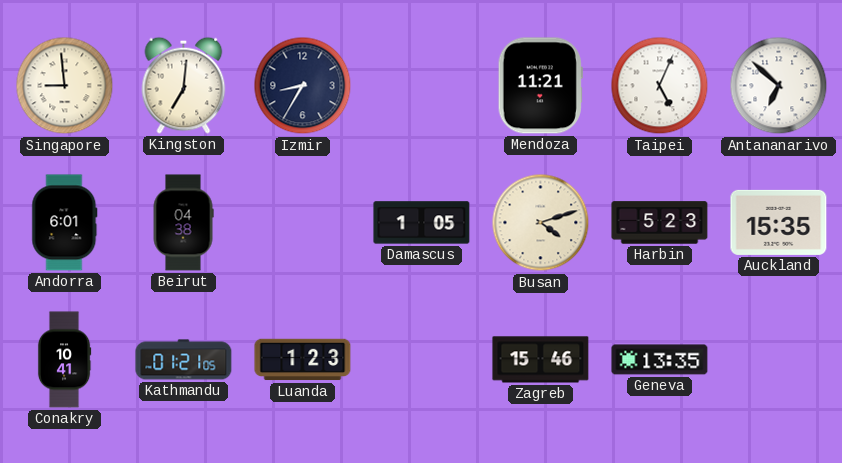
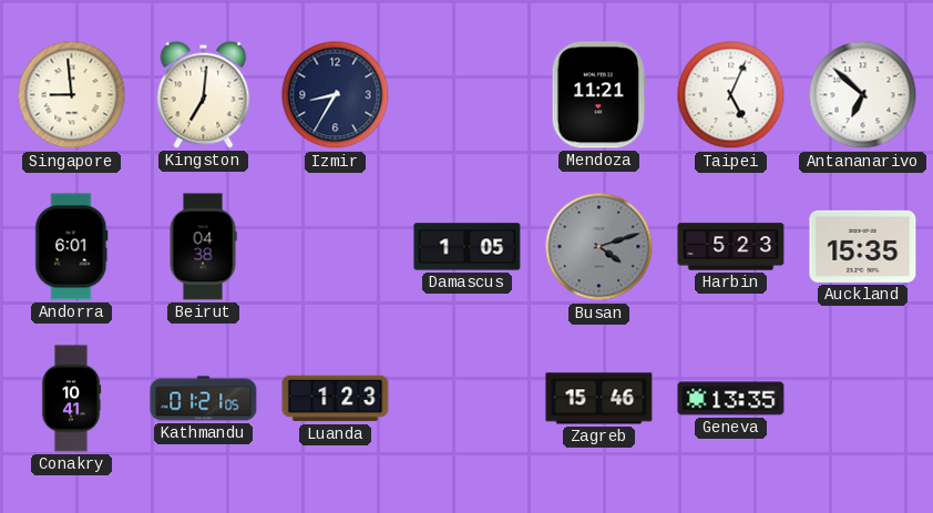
Busan dial: cream -> grey
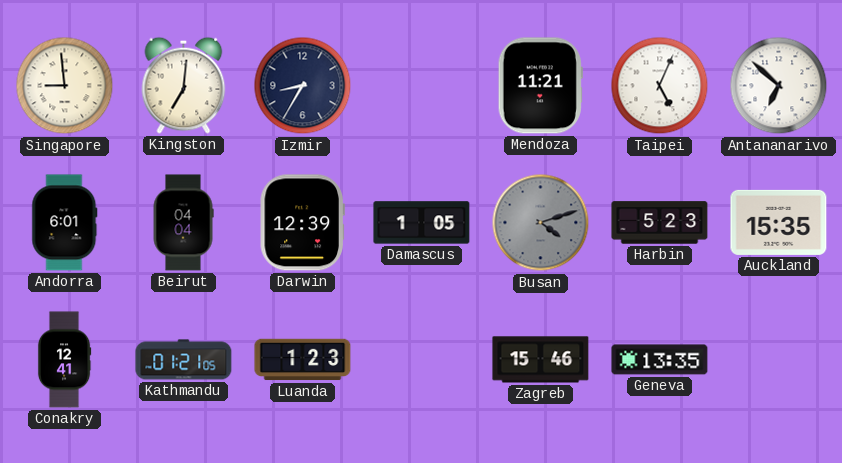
Beirut: 04:38 -> 04:04
Darwin: none -> 12:39
Conakry: 10:41 -> 12:41
